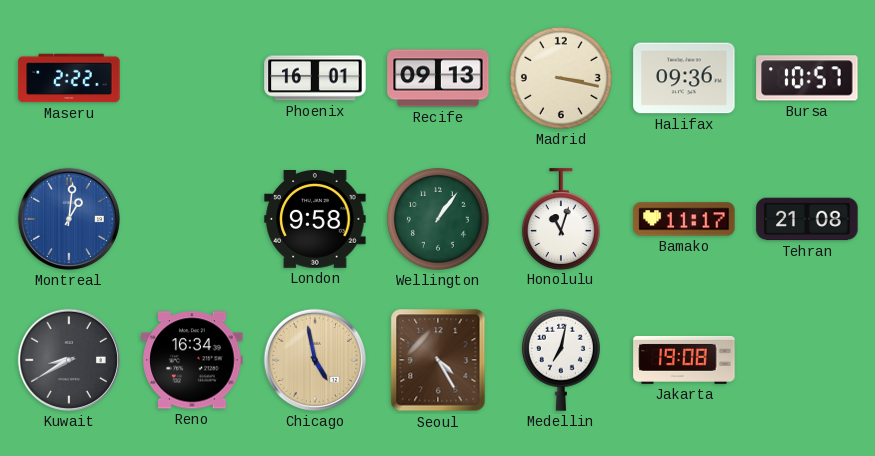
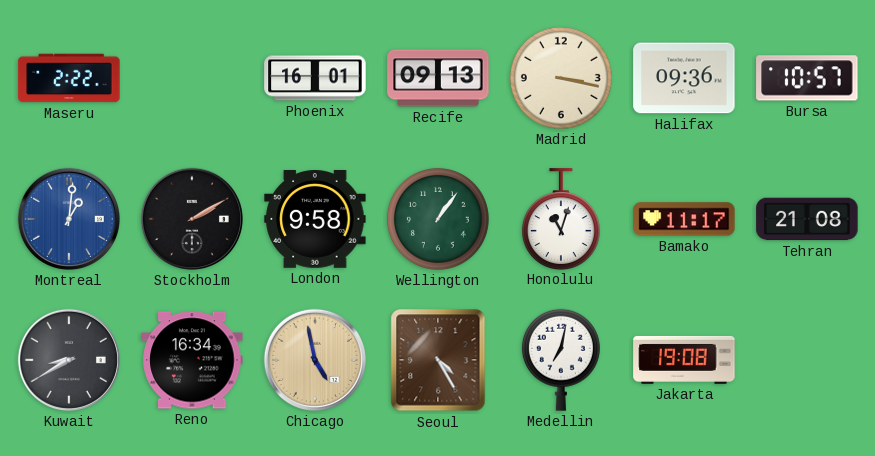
Stockholm: none -> 2:10
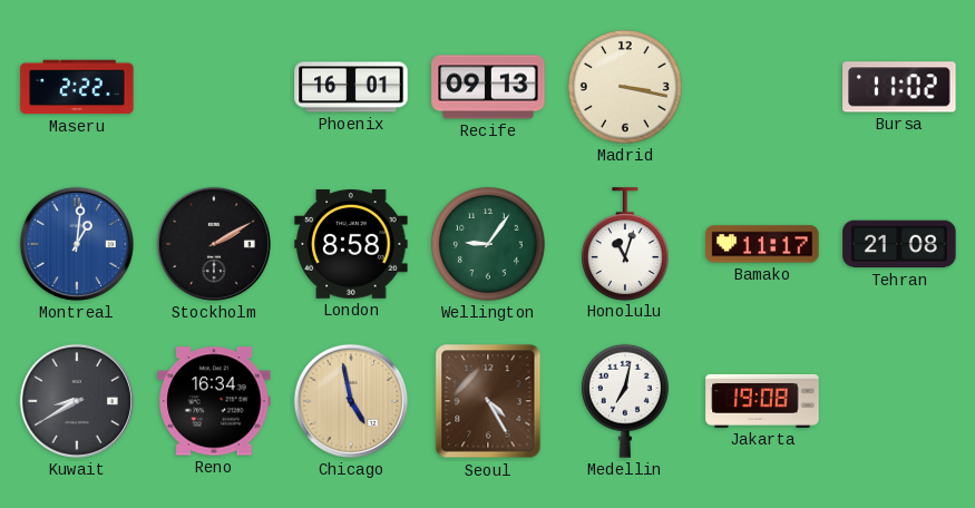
Halifax: 09:36 -> none
Bursa: 10:57 -> 11:02
London: 9:58 -> 8:58
Wellington: 1:06 -> 9:06
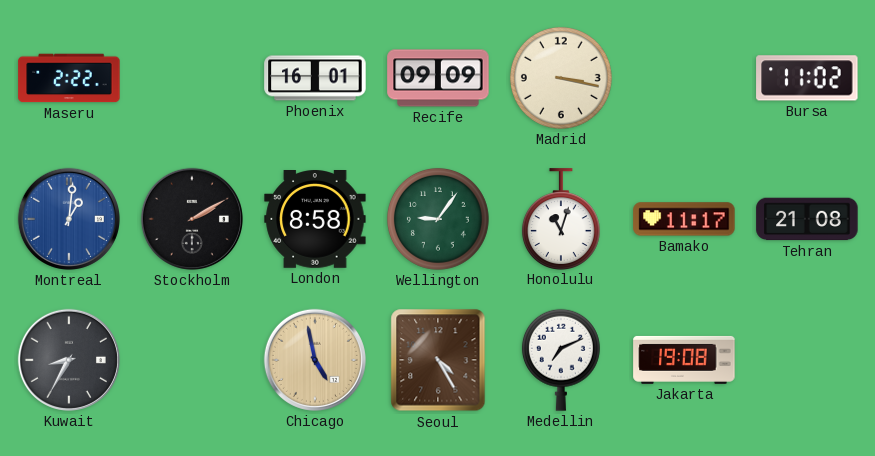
Recife: 09:13 -> 09:09
Kuwait: 8:40 -> 8:35
Reno: 16:34 -> none
Medellin: 7:02 -> 7:11
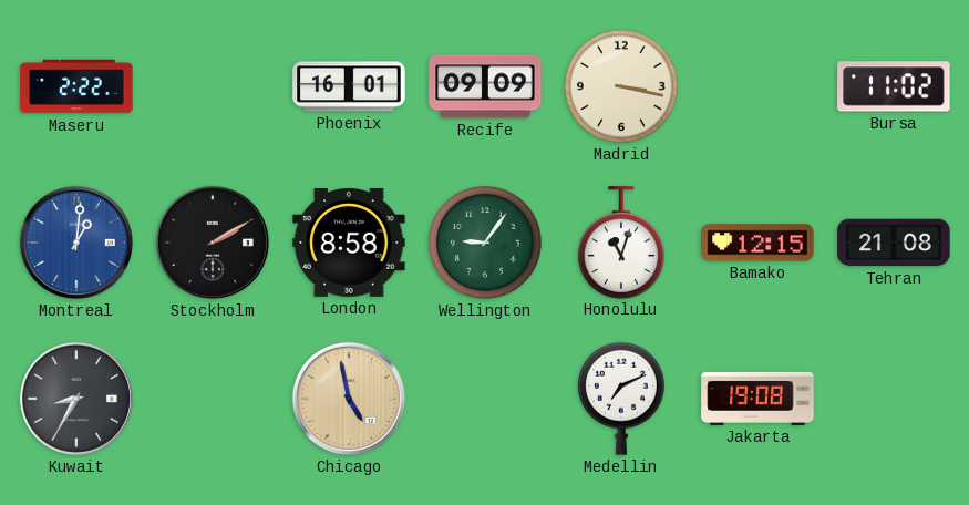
Bamako: 11:17 -> 12:15
Seoul: 4:25 -> none
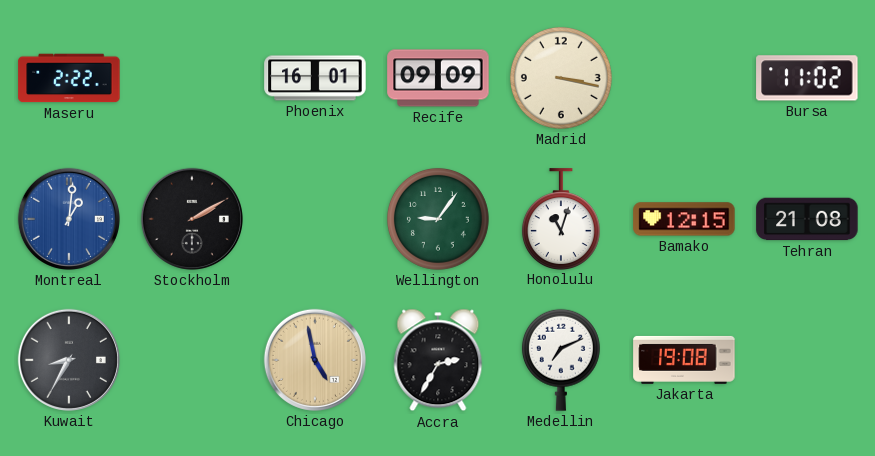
London: 8:58 -> none
Accra: none -> 2:35
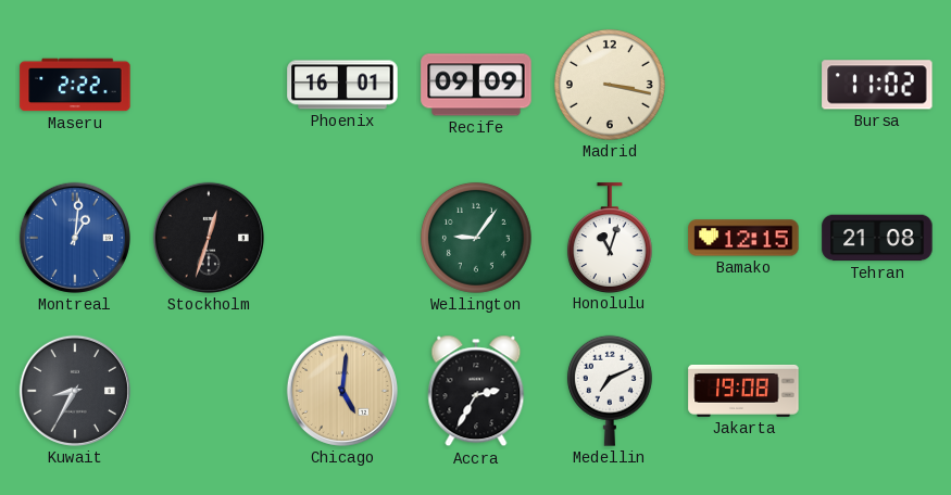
Stockholm: 2:10 -> 12:33
Chicago: 4:58 -> 5:01
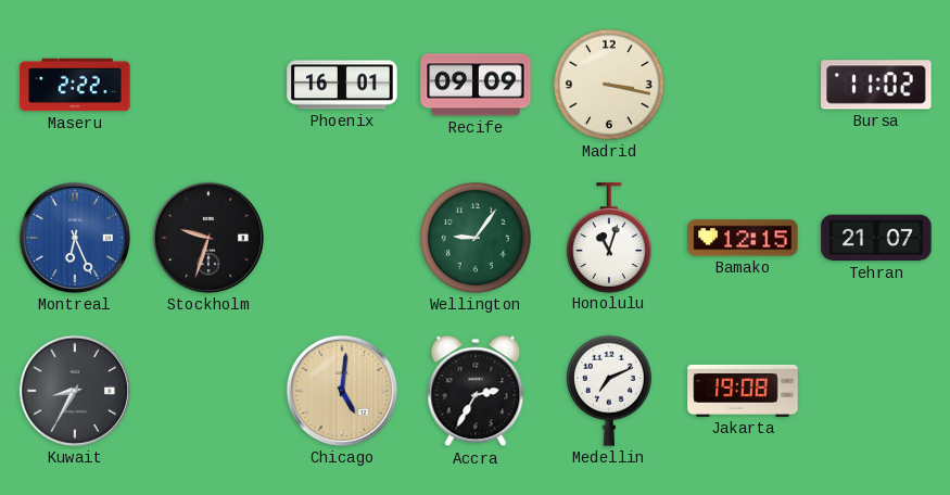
Montreal: 1:01 -> 6:26
Stockholm: 12:33 -> 9:33
Tehran: 21:08 -> 21:07
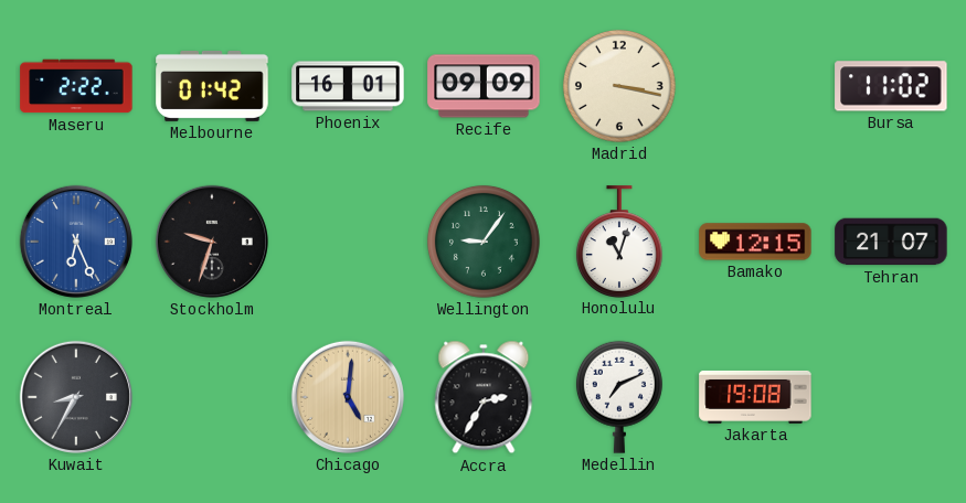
Melbourne: none -> 01:42
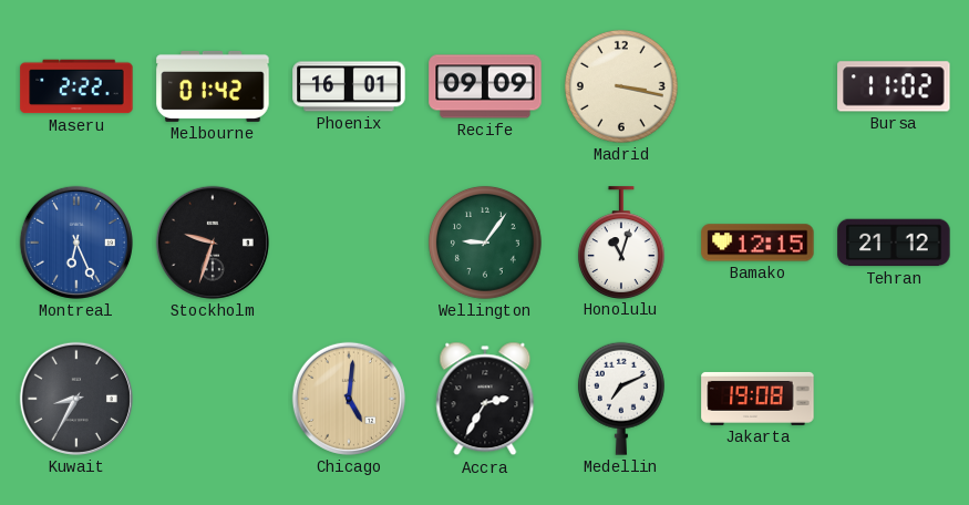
Tehran: 21:07 -> 21:12
